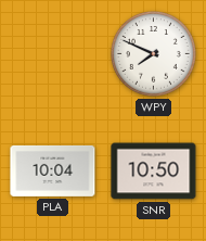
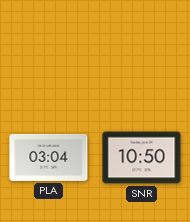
WPY: 7:49 -> none
PLA: 10:04 -> 03:04
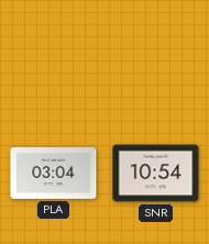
SNR: 10:50 -> 10:54
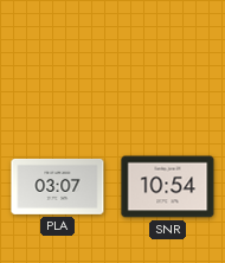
PLA: 03:04 -> 03:07
